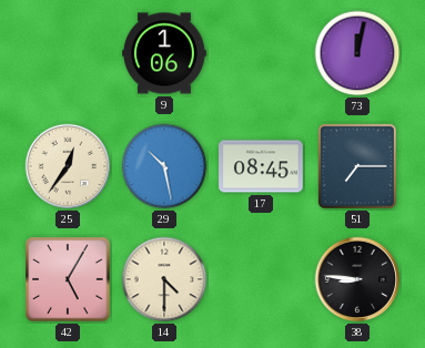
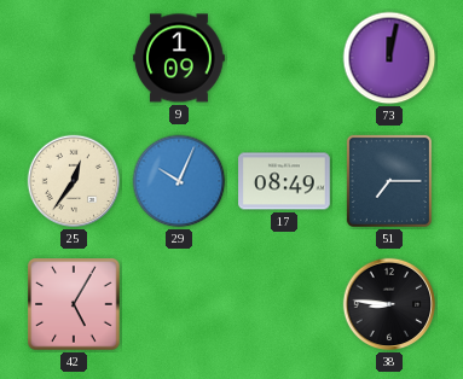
9: 1:06 -> 1:09
29: 10:28 -> 10:04
17: 08:45 -> 08:49
14: 4:30 -> none
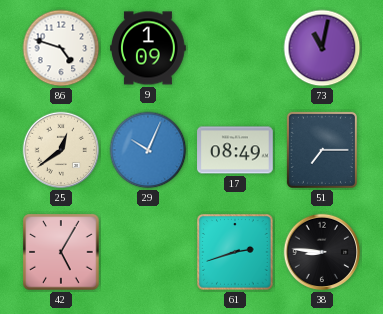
86: none -> 4:48
73: 12:02 -> 11:02
25: 12:36 -> 12:39
61: none -> 2:42
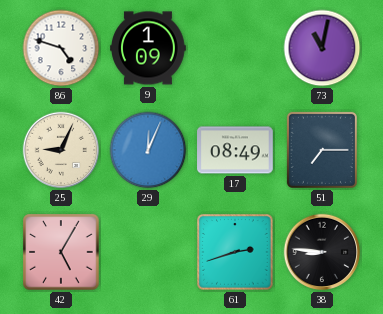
25: 12:39 -> 9:04
29: 10:04 -> 12:04
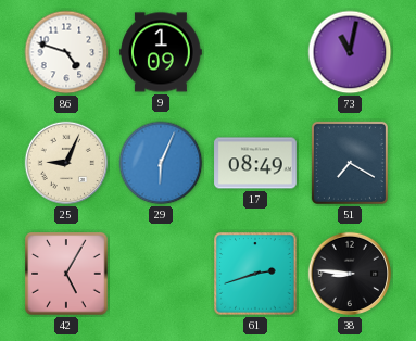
29: 12:04 -> 6:04
51: 7:15 -> 7:20
